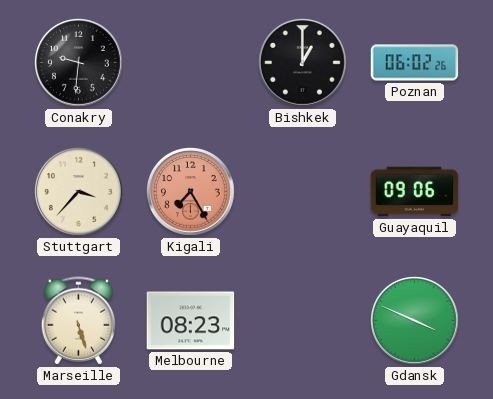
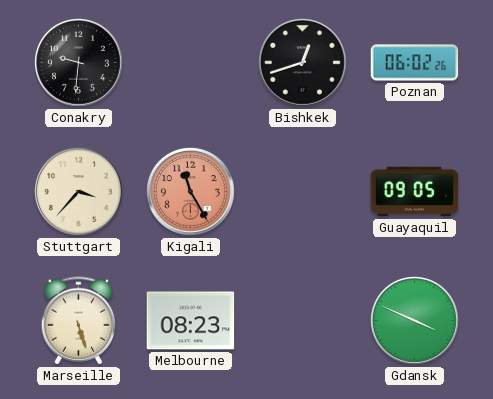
Bishkek: 1:00 -> 12:42
Kigali: 7:25 -> 11:25
Guayaquil: 09:06 -> 09:05
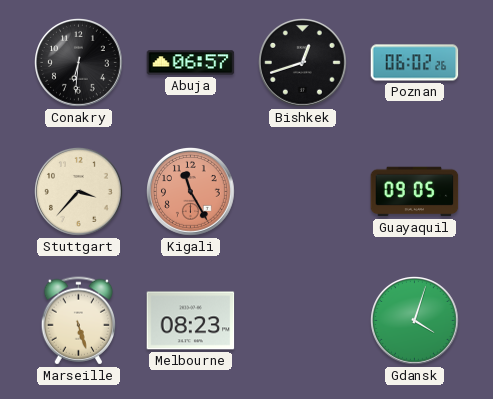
Conakry: 9:31 -> 6:31
Abuja: none -> 06:57
Gdansk: 3:49 -> 4:03
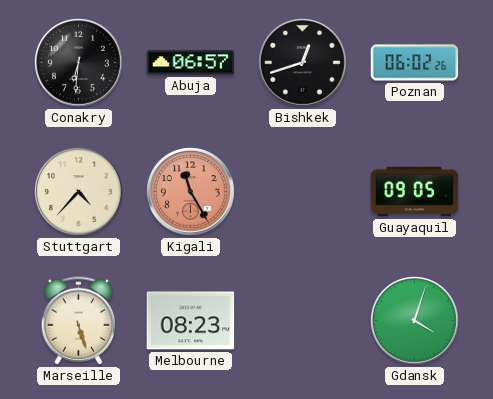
Stuttgart: 3:37 -> 4:37
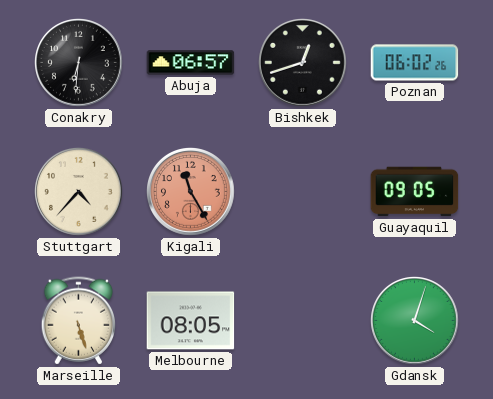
Melbourne: 08:23 -> 08:05
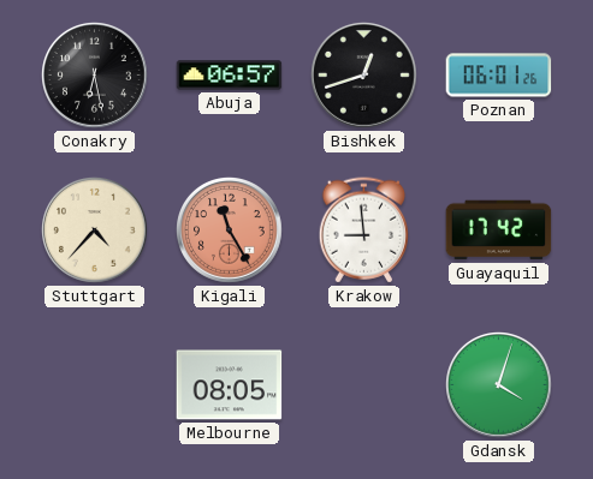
Conakry: 6:31 -> 6:28
Poznan: 06:02 -> 06:01
Krakow: none -> 8:59
Guayaquil: 09:05 -> 17:42
Marseille: 5:27 -> none
